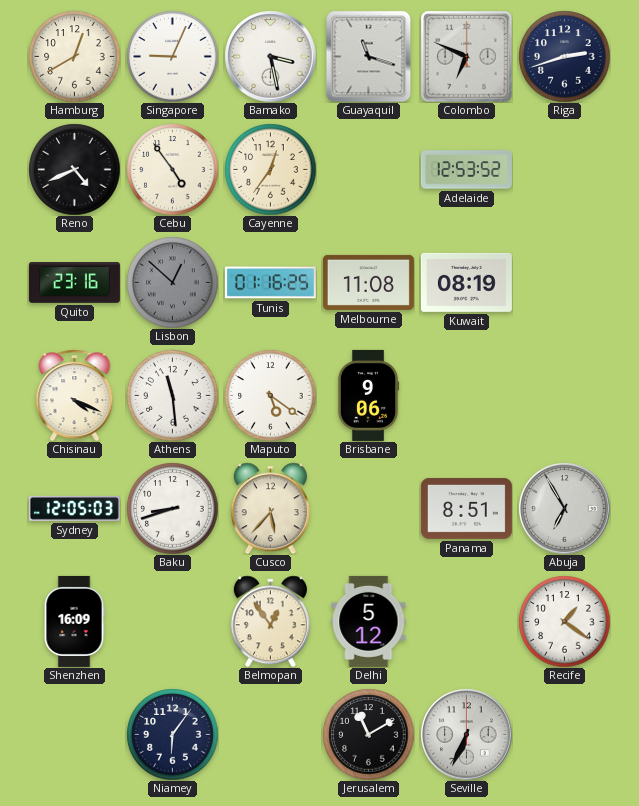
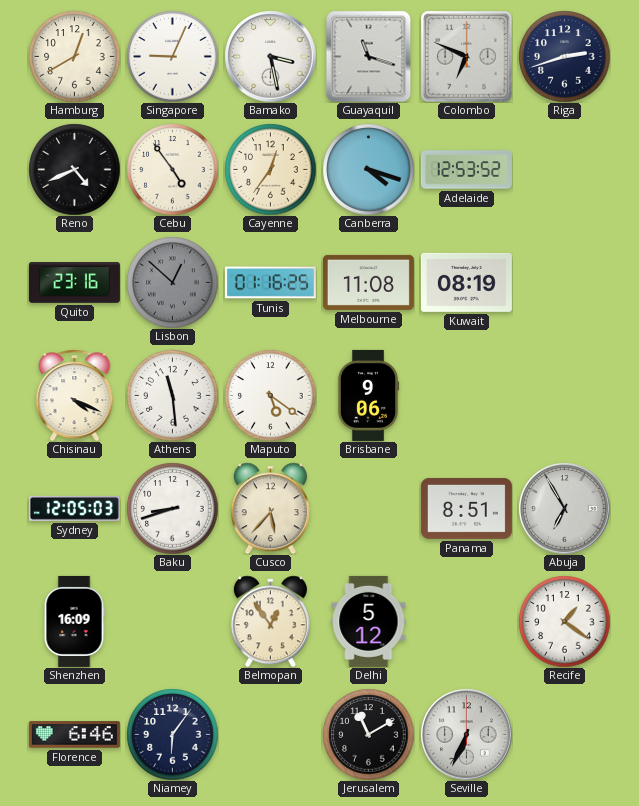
Canberra: none -> 4:18
Florence: none -> 6:46
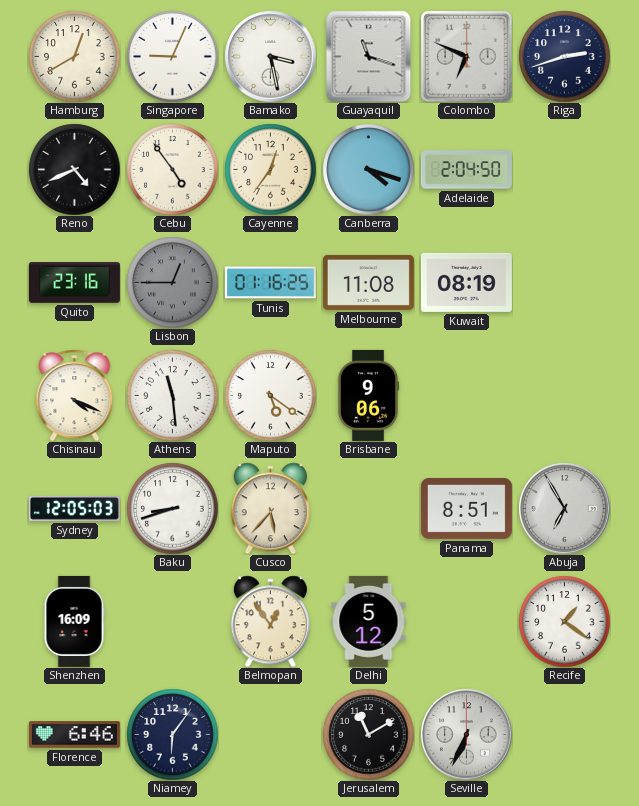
Adelaide: 12:53 -> 2:04
Lisbon: 12:52 -> 12:45
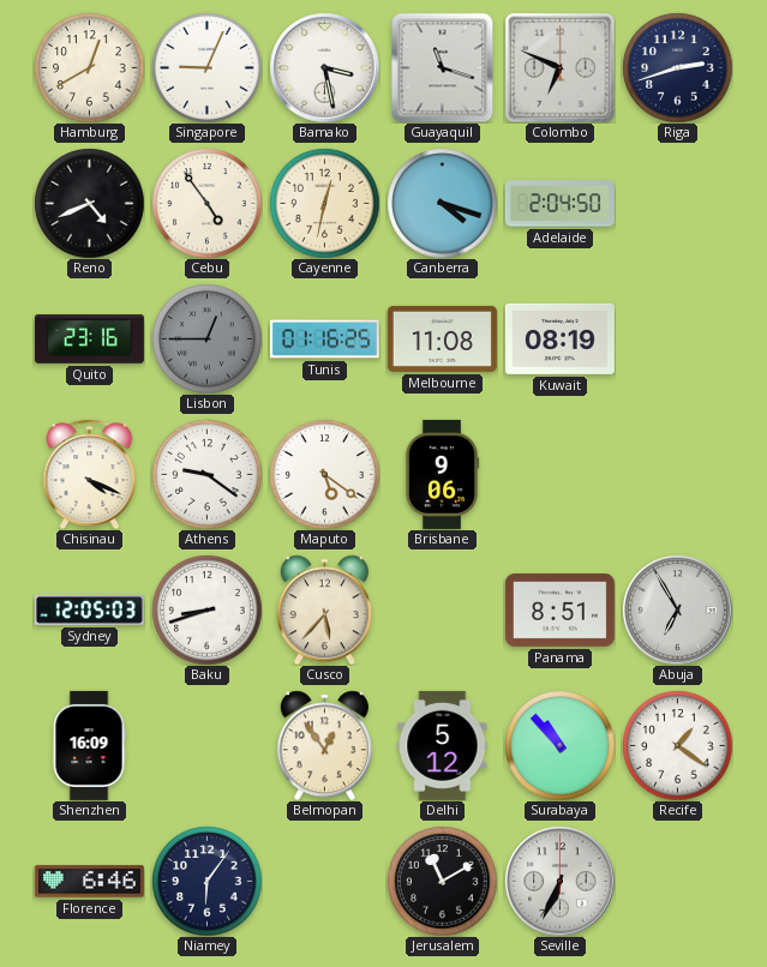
Cayenne: 12:36 -> 12:32
Athens: 11:29 -> 9:21
Surabaya: none -> 10:53
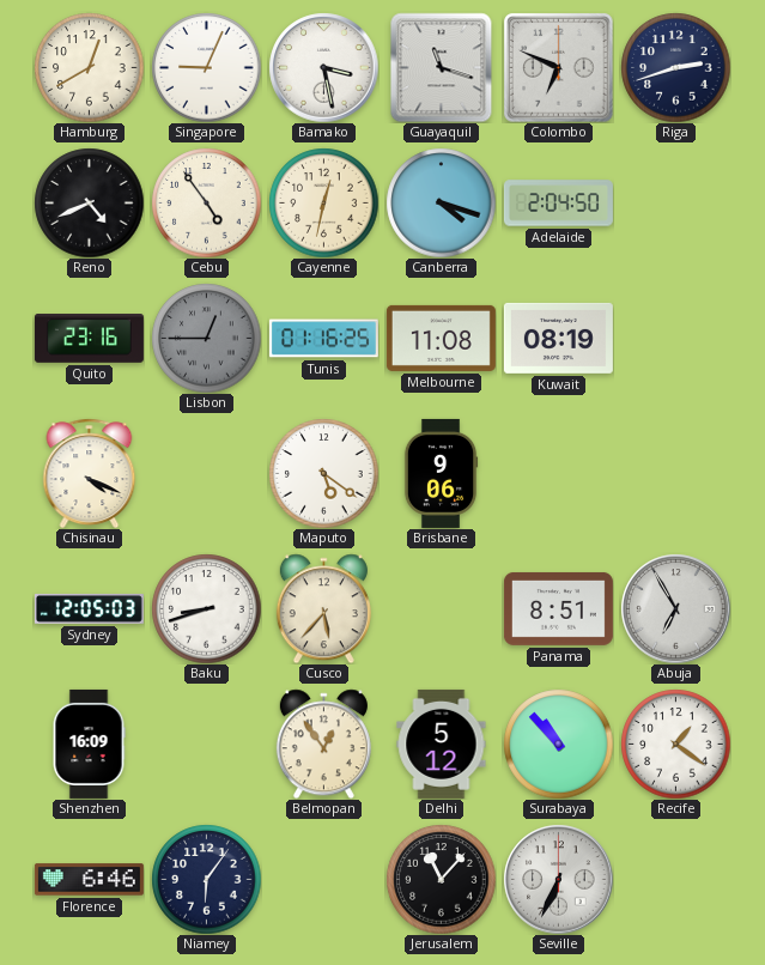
Athens: 9:21 -> none
Jerusalem: 11:10 -> 11:07
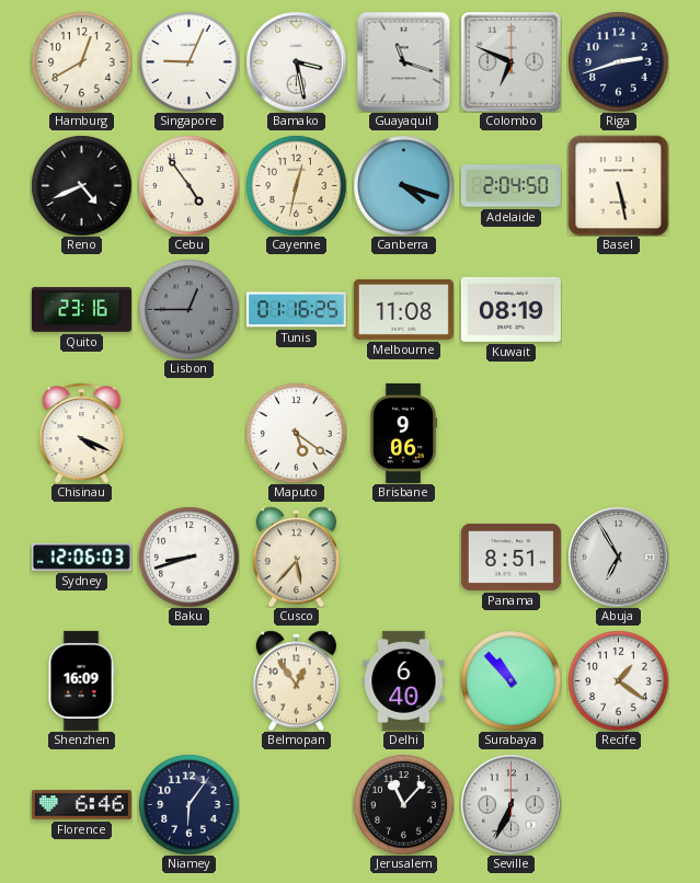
Basel: none -> 5:28
Sydney: 12:05 -> 12:06
Delhi: 5:12 -> 6:40
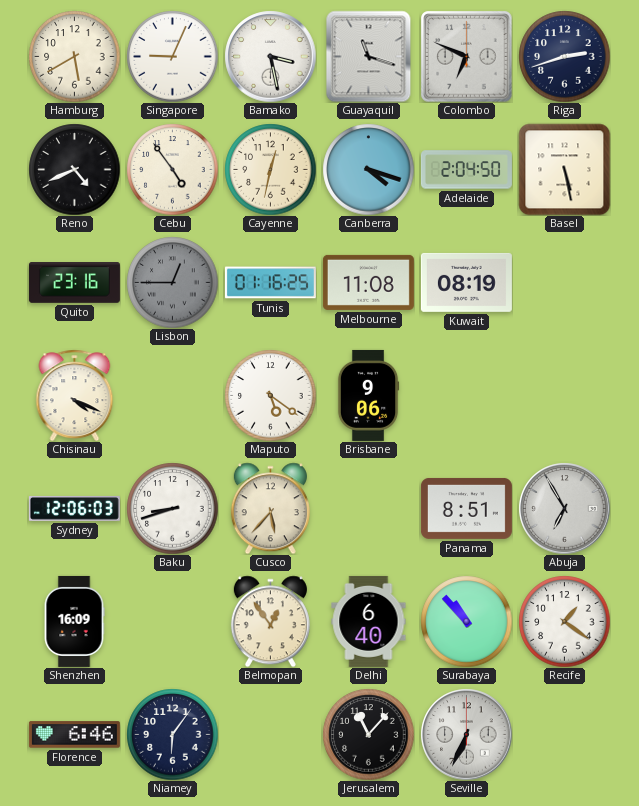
Hamburg: 12:40 -> 5:40
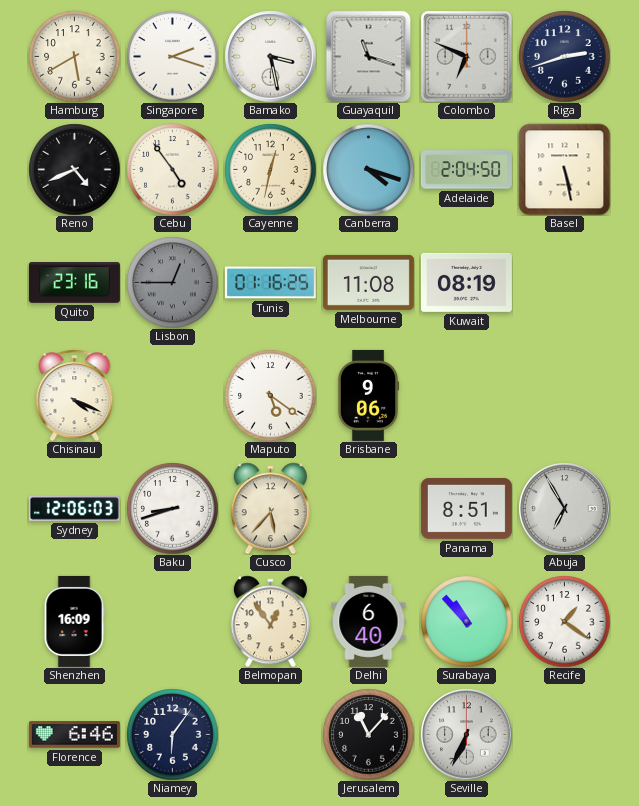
Singapore: 9:04 -> 2:18
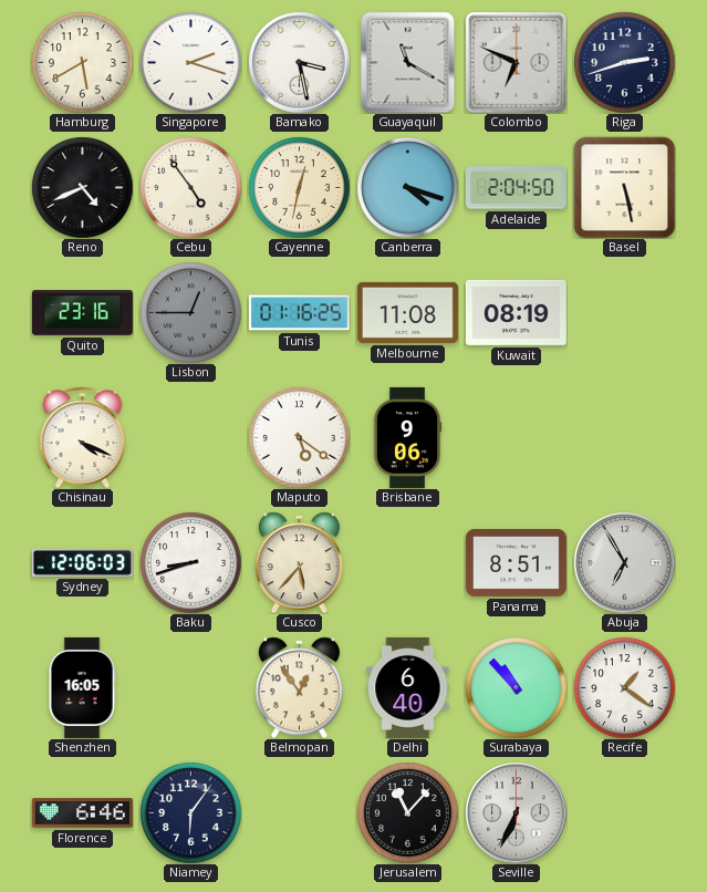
Guayaquil: 11:18 -> 11:20
Shenzhen: 16:09 -> 16:05
